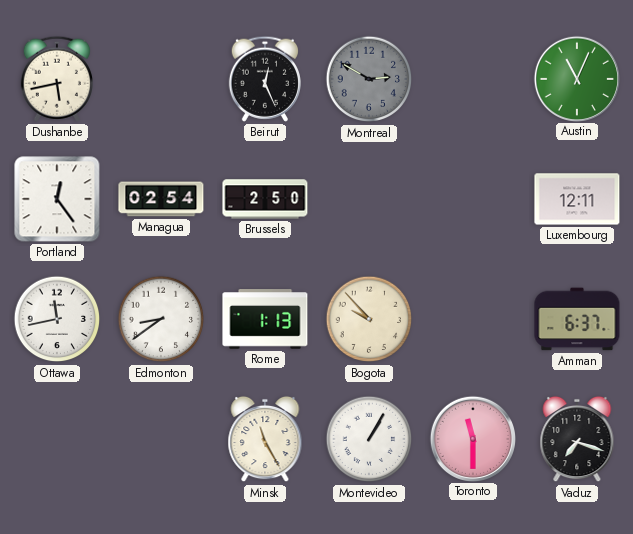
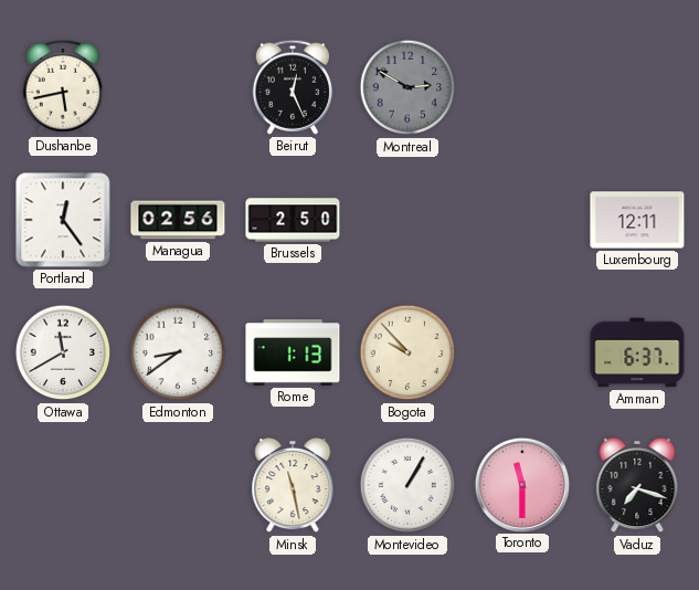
Austin: 11:04 -> none
Managua: 02:54 -> 02:56
Ottawa: 11:43 -> 11:40
Minsk: 11:25 -> 11:28
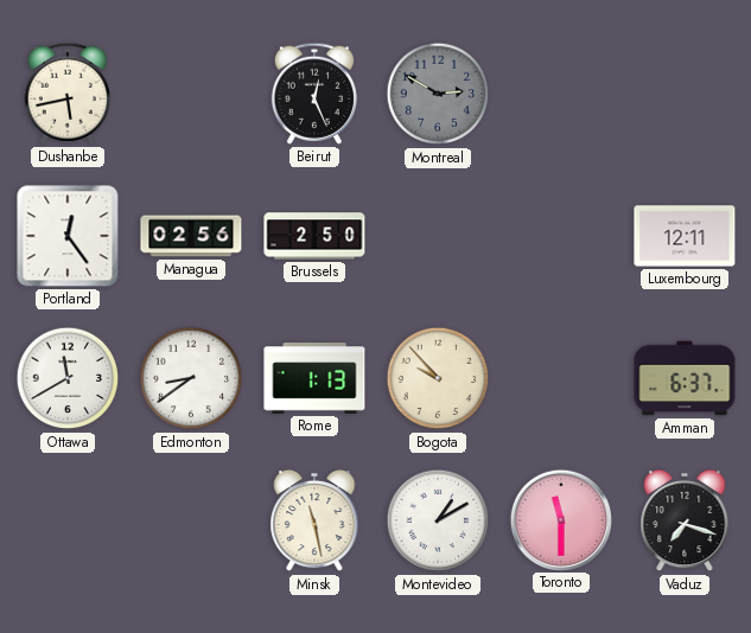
Montevideo: 1:05 -> 1:10
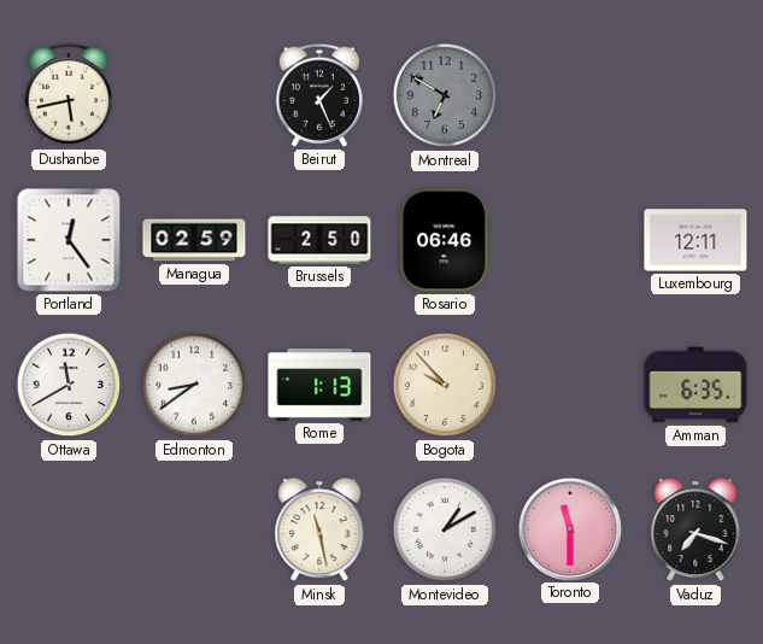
Beirut: 12:26 -> 1:26
Montreal: 2:50 -> 6:50
Managua: 02:56 -> 02:59
Rosario: none -> 06:46
Amman: 6:37 -> 6:35
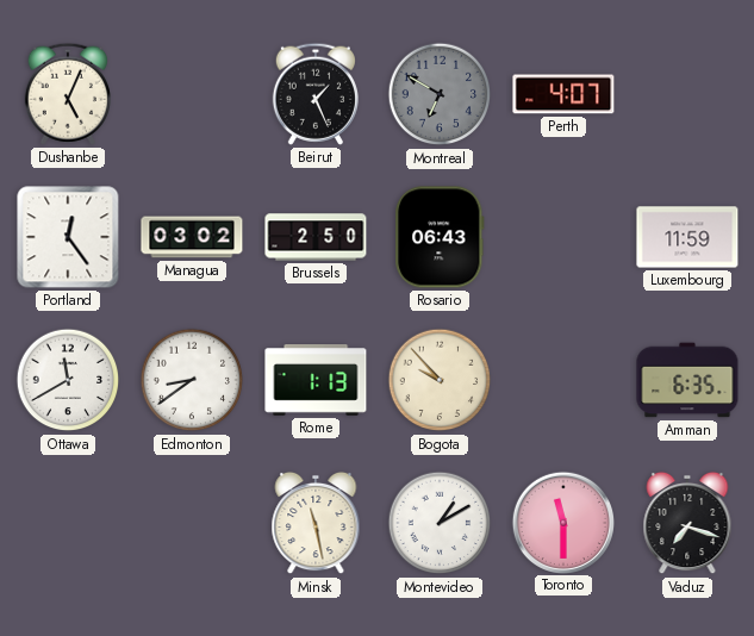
Dushanbe: 5:43 -> 5:04
Perth: none -> 4:07
Managua: 02:59 -> 03:02
Rosario: 06:46 -> 06:43
Luxembourg: 12:11 -> 11:59
